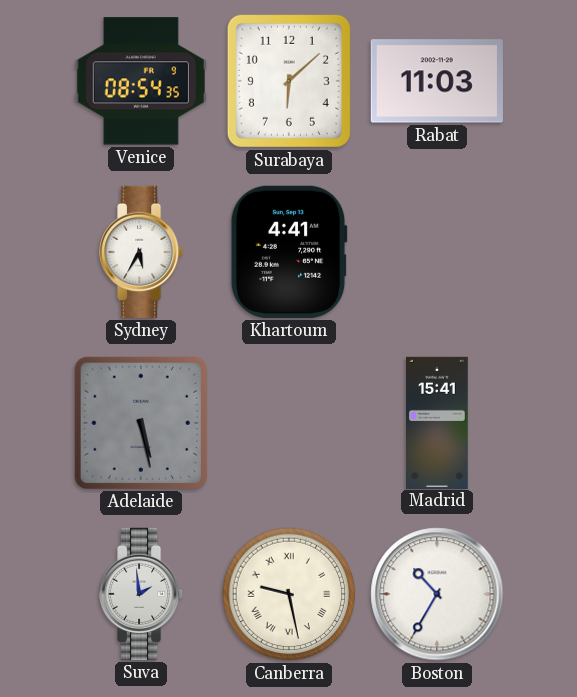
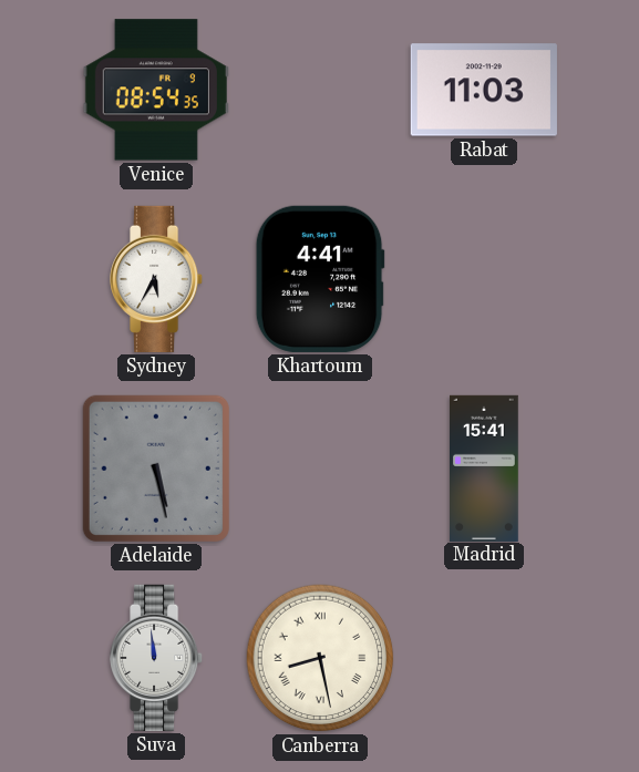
Surabaya: 6:08 -> none
Suva: 1:59 -> 11:59
Canberra: 9:28 -> 8:28
Boston: 10:35 -> none
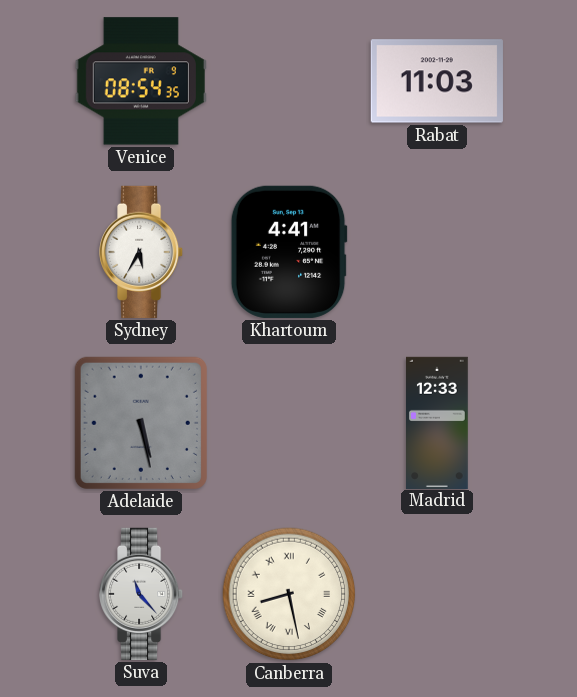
Madrid: 15:41 -> 12:33
Suva: 11:59 -> 11:23
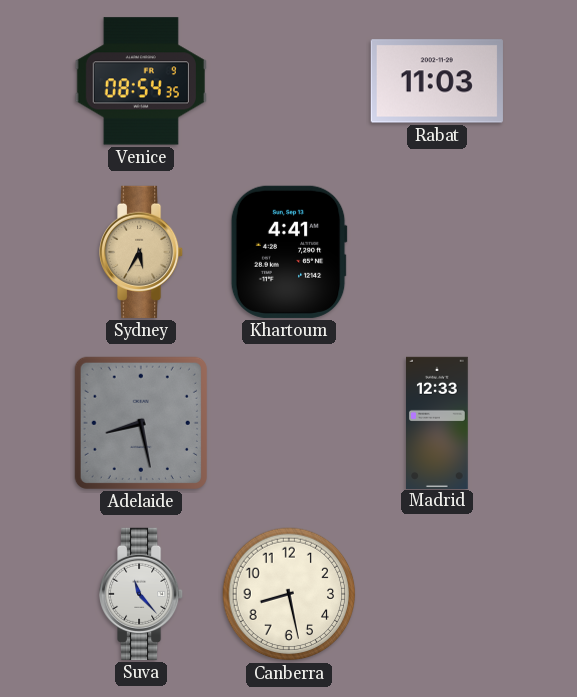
Sydney dial: white -> champagne
Adelaide: 5:28 -> 8:28
Canberra numerals: Roman -> Arabic
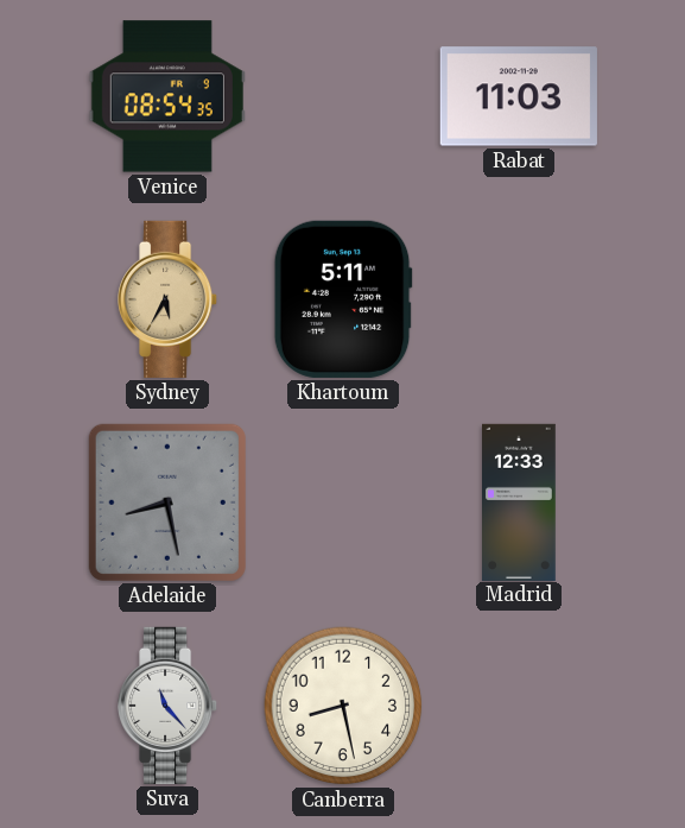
Khartoum: 4:41 -> 5:11
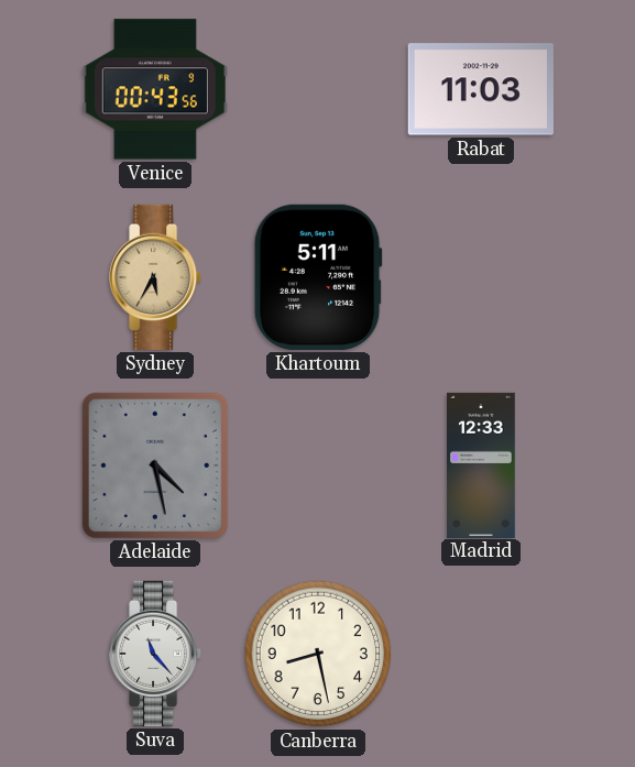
Venice: 08:54 -> 00:43
Adelaide: 8:28 -> 4:28
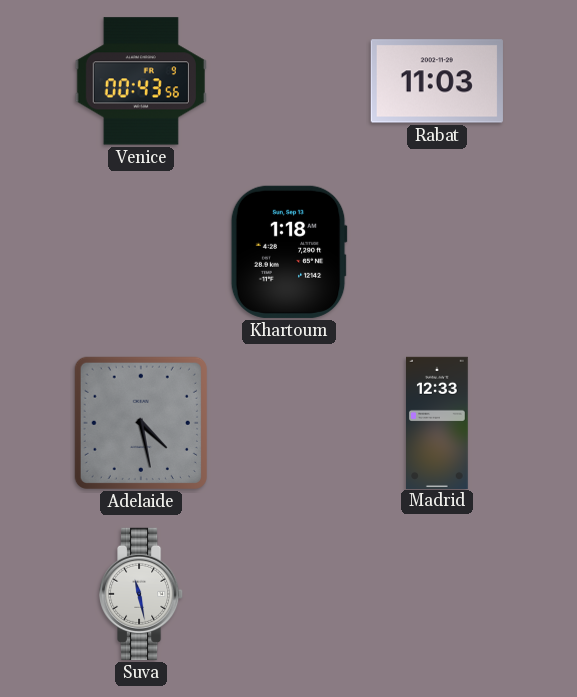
Sydney: 5:35 -> none
Khartoum: 5:11 -> 1:18
Suva: 11:23 -> 11:28
Canberra: 8:28 -> none
